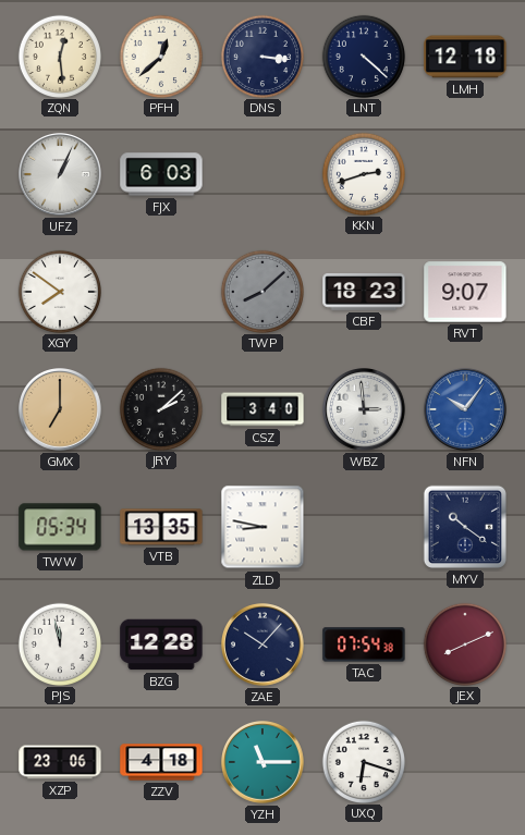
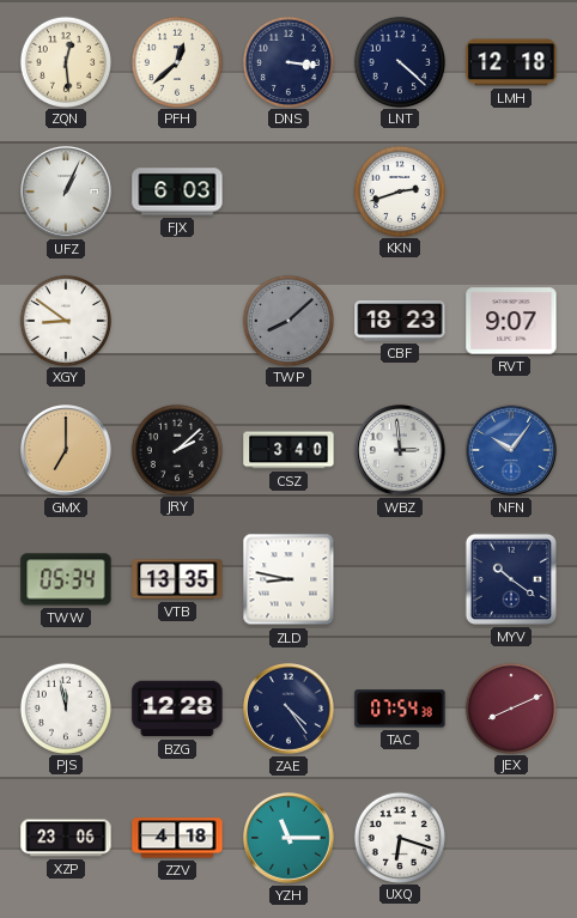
XGY: 7:51 -> 8:51
ZAE: 10:07 -> 4:24
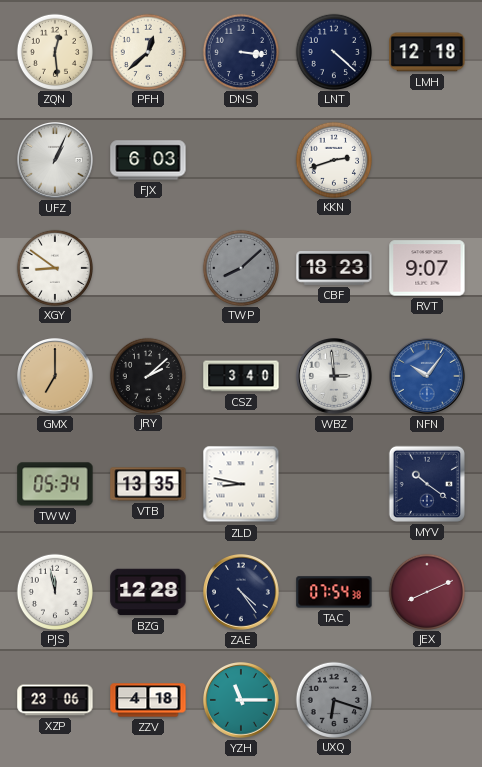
UXQ dial: white -> grey
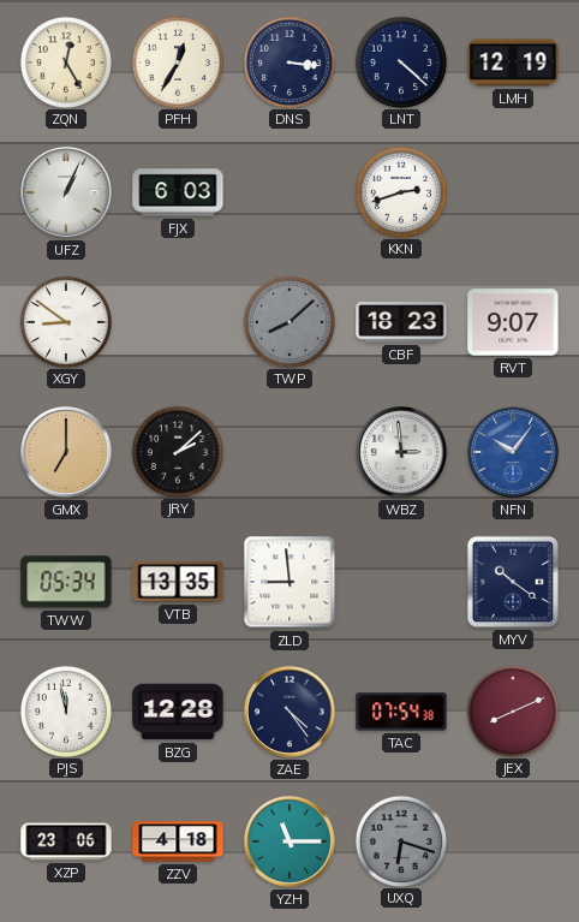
ZQN: 12:29 -> 12:25
PFH: 12:38 -> 12:35
LMH: 12:18 -> 12:19
CSZ: 3:40 -> none
ZLD: 8:47 -> 8:59
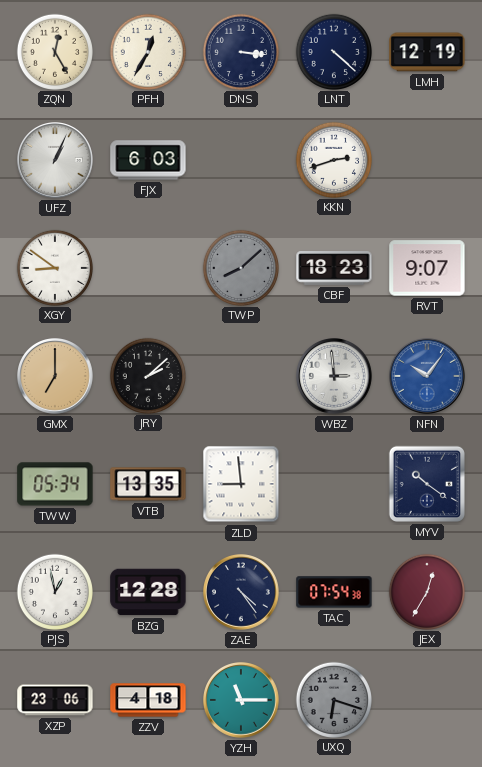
PJS: 11:58 -> 12:58
JEX: 8:11 -> 12:35
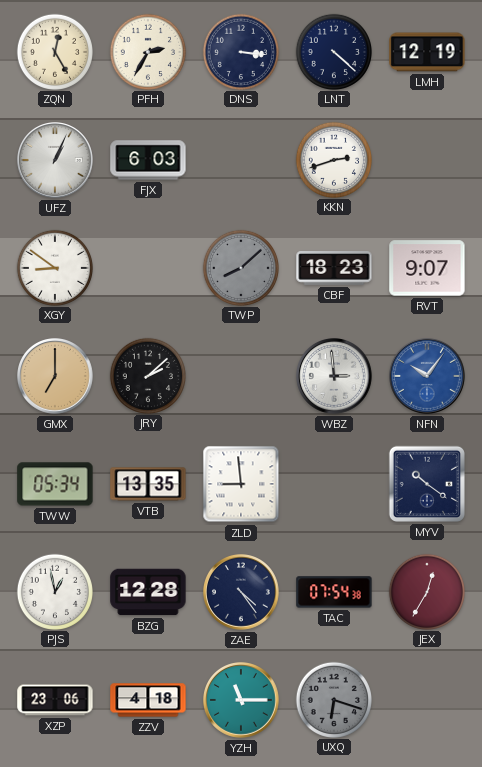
PFH: 12:35 -> 2:35
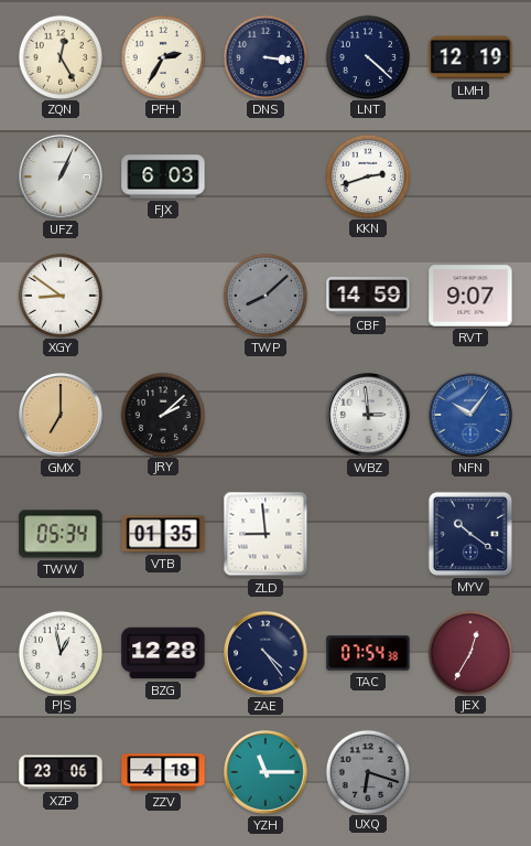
CBF: 18:23 -> 14:59
VTB: 13:35 -> 01:35
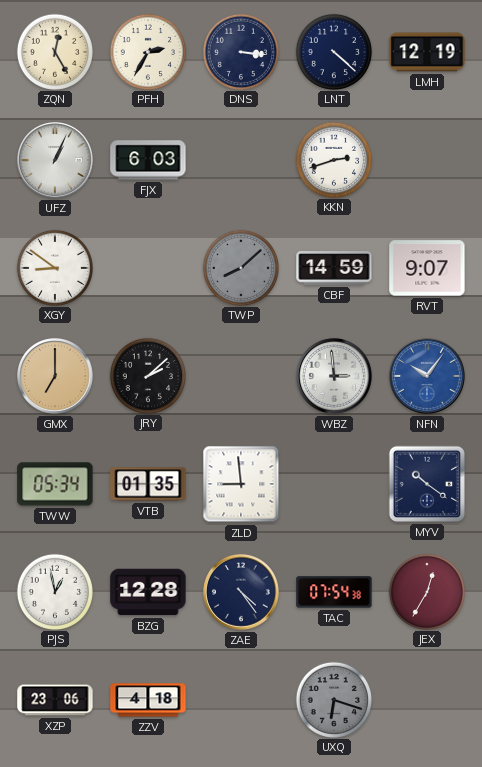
YZH: 11:15 -> none
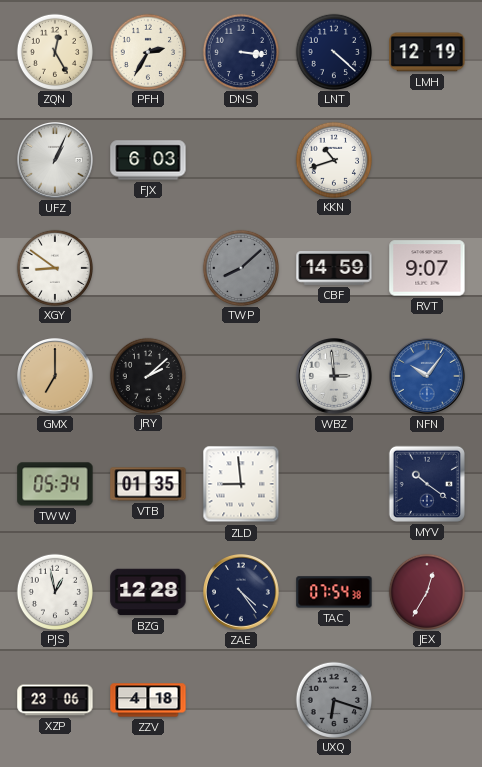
KKN: 2:42 -> 10:42
